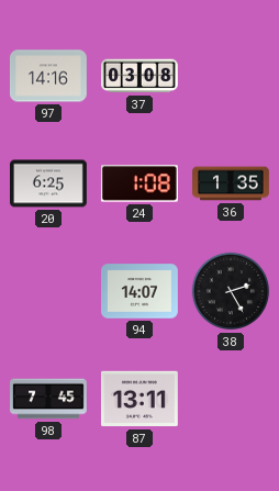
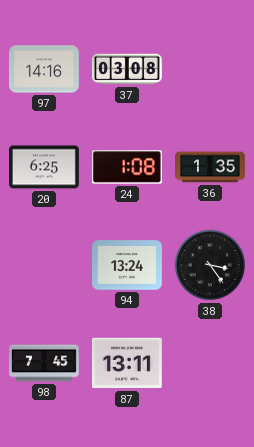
94: 14:07 -> 13:24
38: 2:25 -> 3:24
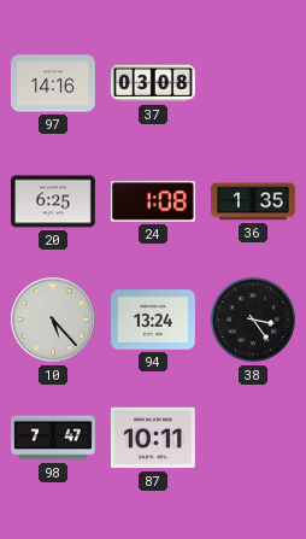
10: none -> 5:23
98: 7:45 -> 7:47
87: 13:11 -> 10:11
